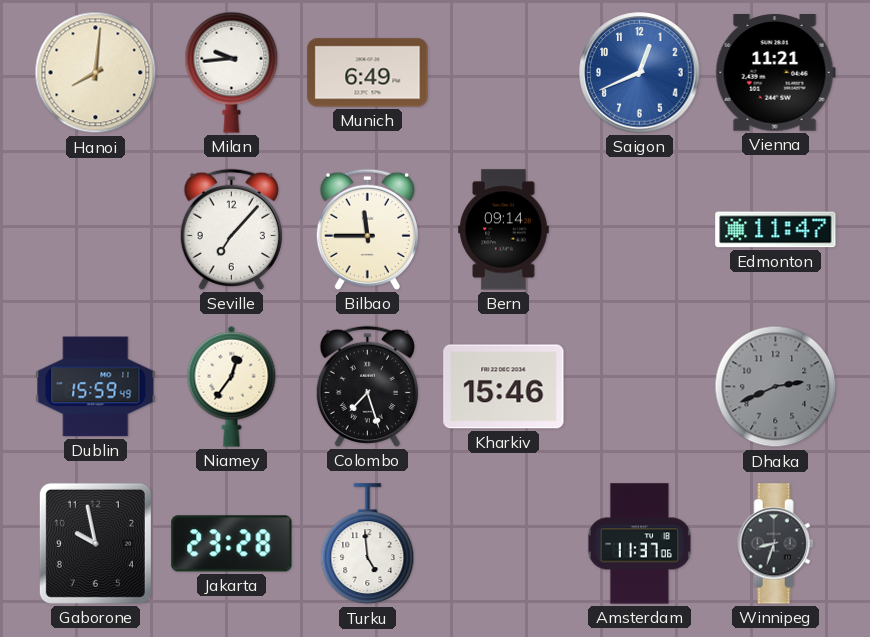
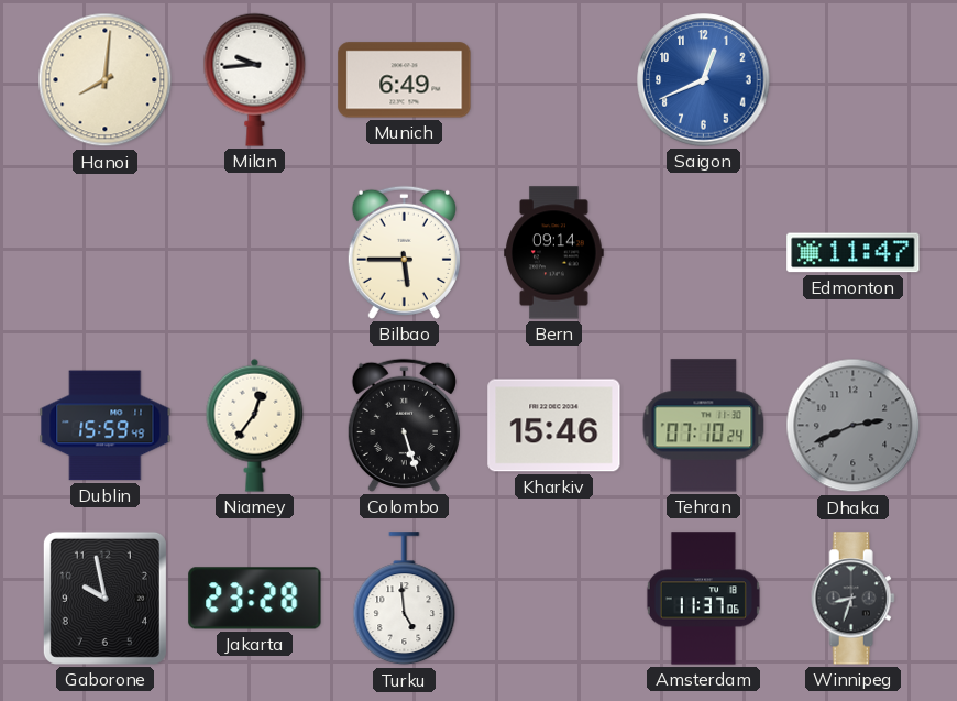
Vienna: 11:21 -> none
Seville: 7:07 -> none
Bilbao: 11:45 -> 5:45
Colombo: 7:27 -> 5:27
Tehran: none -> 07:10
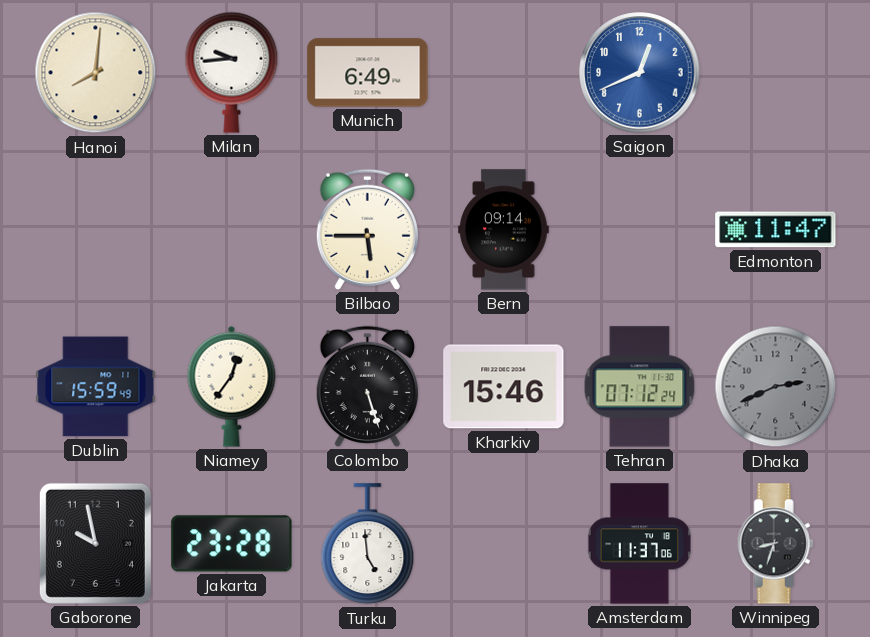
Tehran: 07:10 -> 07:12
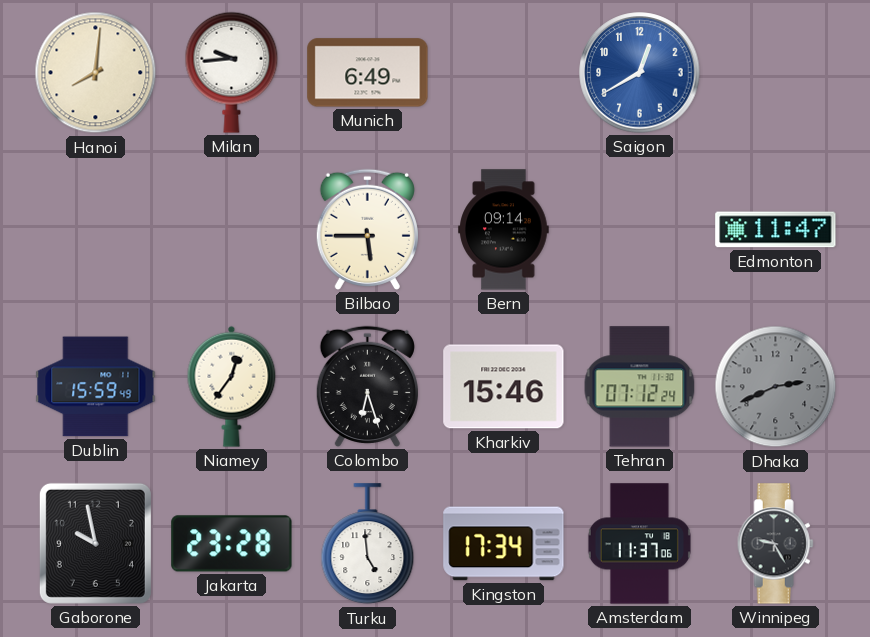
Saigon: 12:41 -> 12:40
Colombo: 5:27 -> 6:27
Kingston: none -> 17:34
Winnipeg: 8:33 -> 9:25
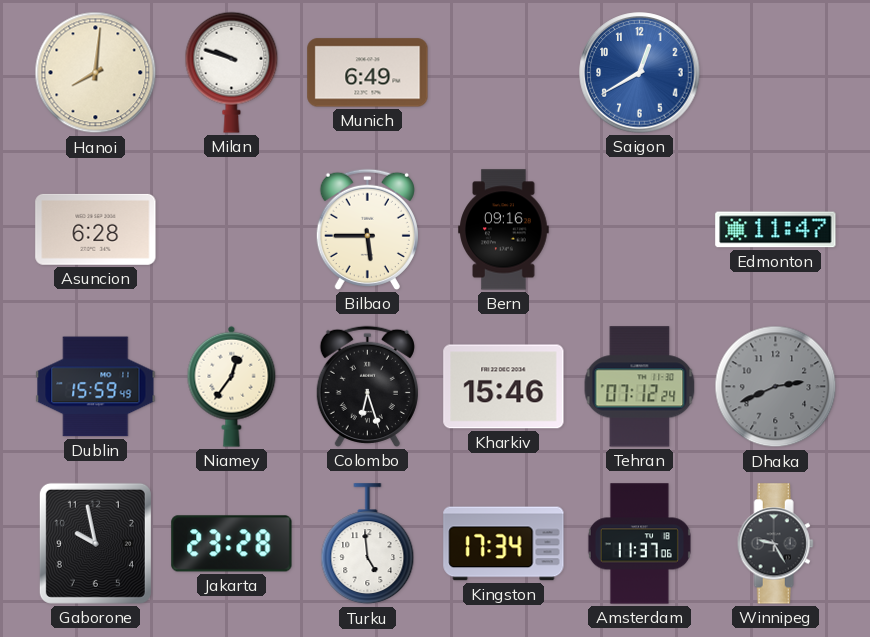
Milan: 9:44 -> 9:48
Asuncion: none -> 6:28
Bern: 09:14 -> 09:16
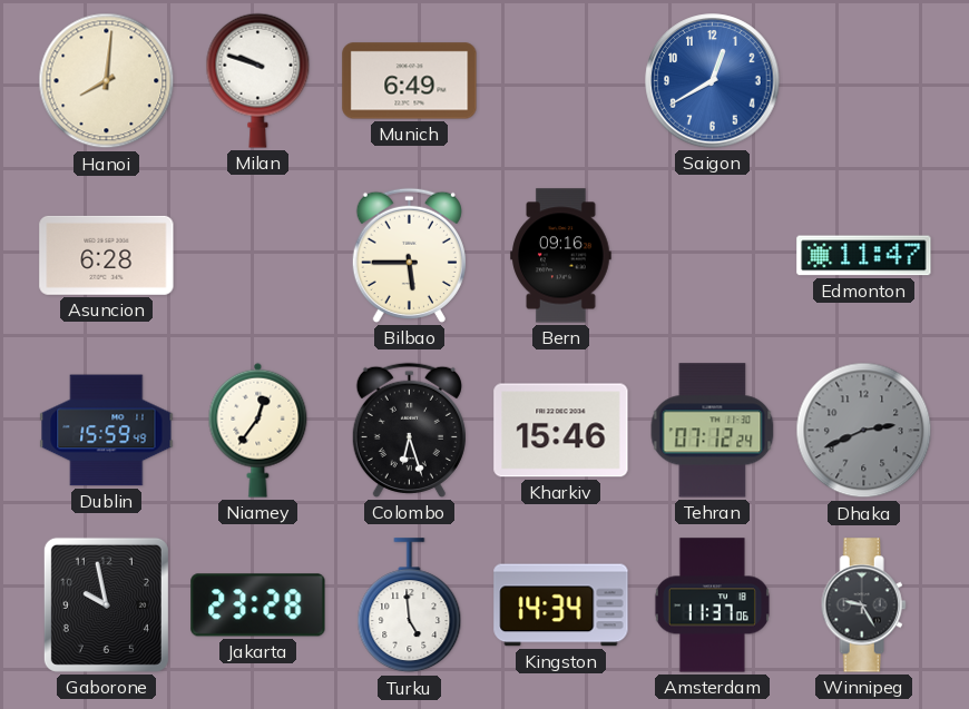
Kingston: 17:34 -> 14:34
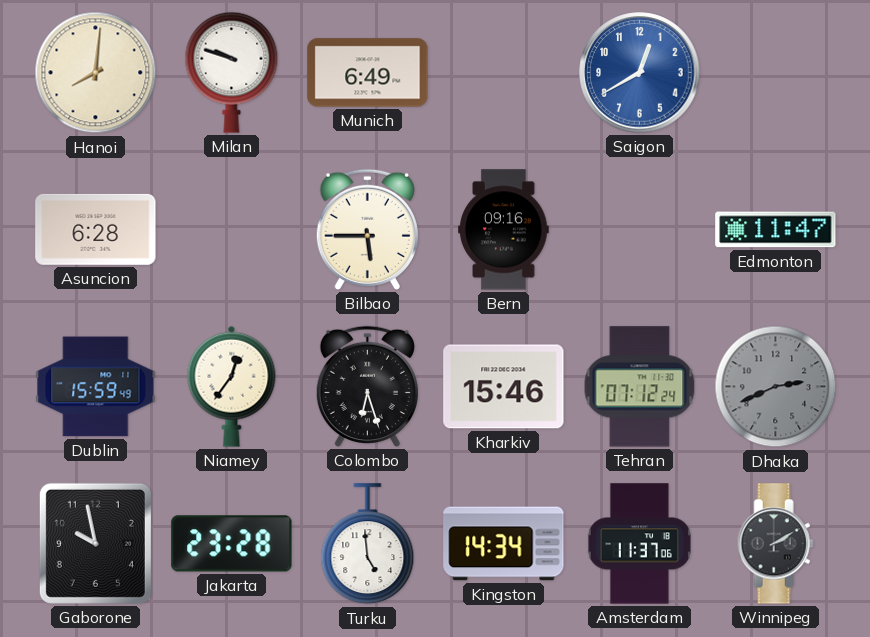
Winnipeg: 9:25 -> 2:10
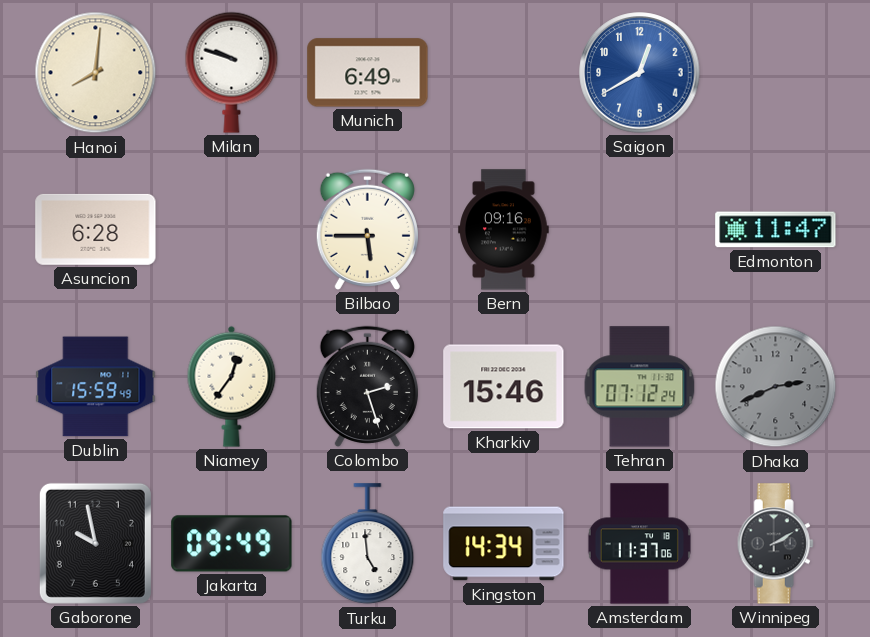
Colombo: 6:27 -> 2:27
Jakarta: 23:28 -> 09:49
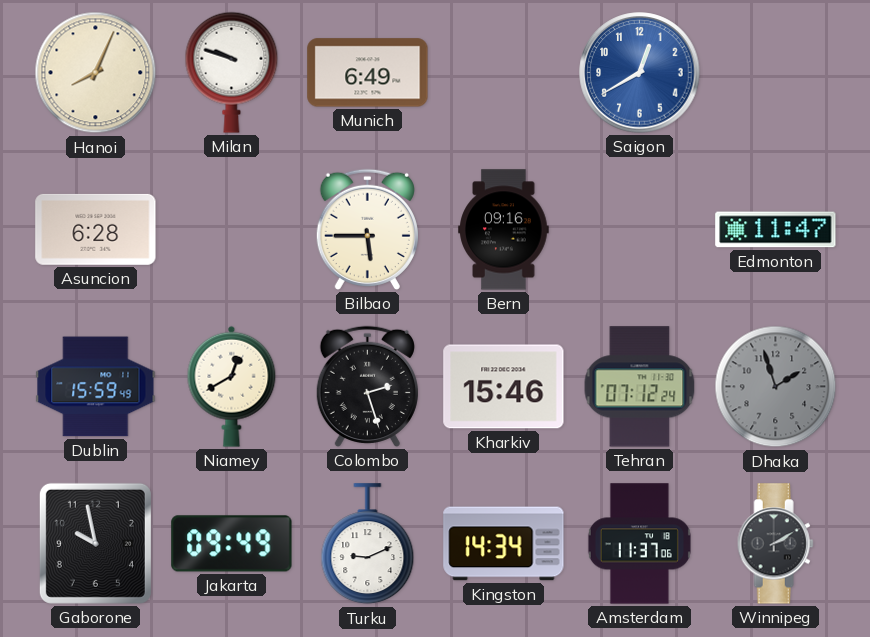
Hanoi: 8:01 -> 8:04
Niamey: 12:36 -> 12:40
Dhaka: 2:41 -> 1:57
Turku: 4:59 -> 9:11
